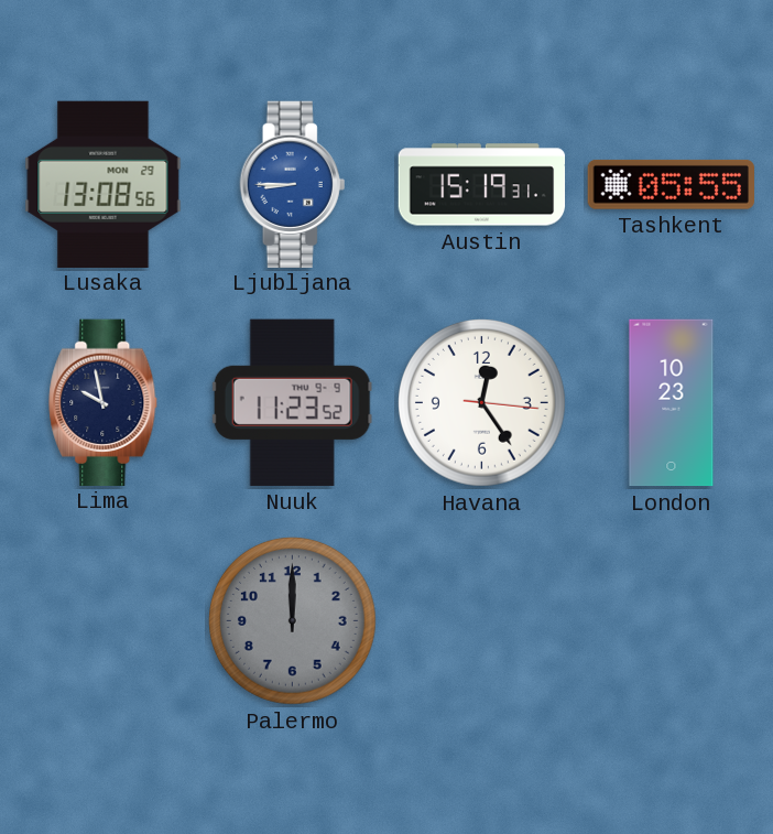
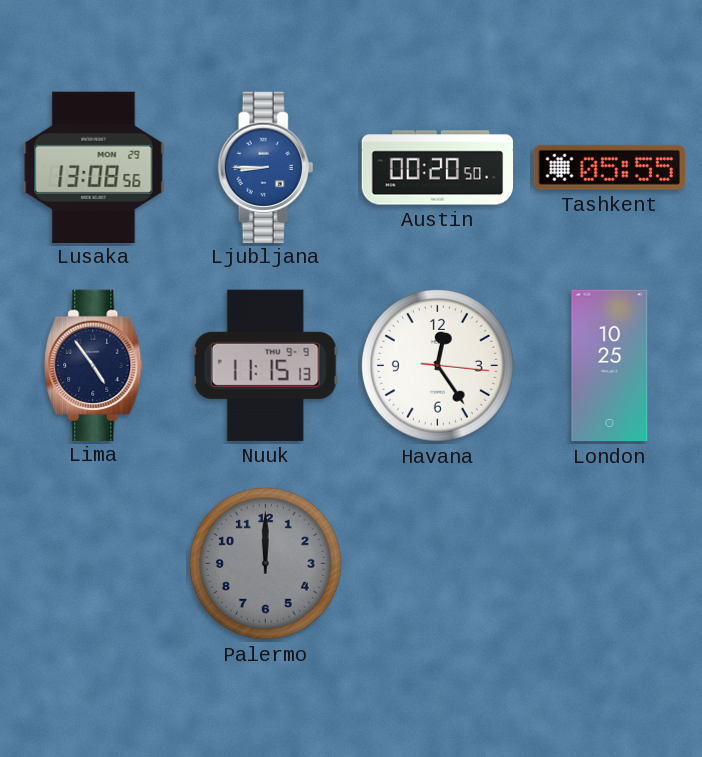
Austin: 15:19 -> 00:20
Lima: 9:58 -> 4:54
Nuuk: 11:23 -> 11:15
London: 10:23 -> 10:25
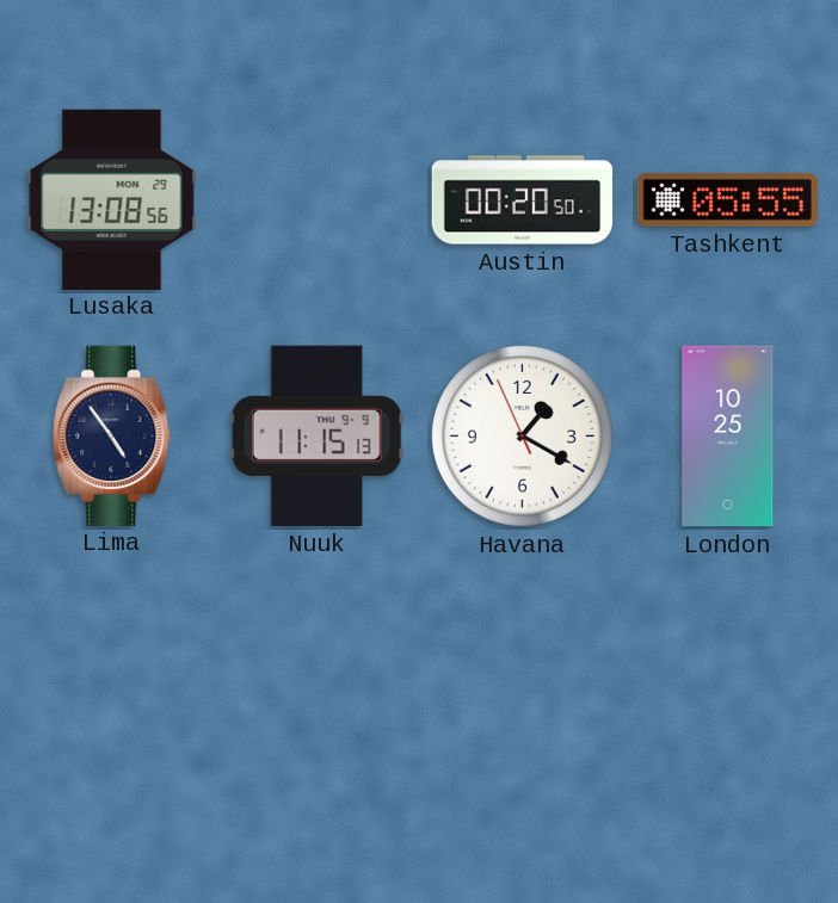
Ljubljana: 8:45 -> none
Havana: 12:24 -> 1:19
Palermo: 12:00 -> none
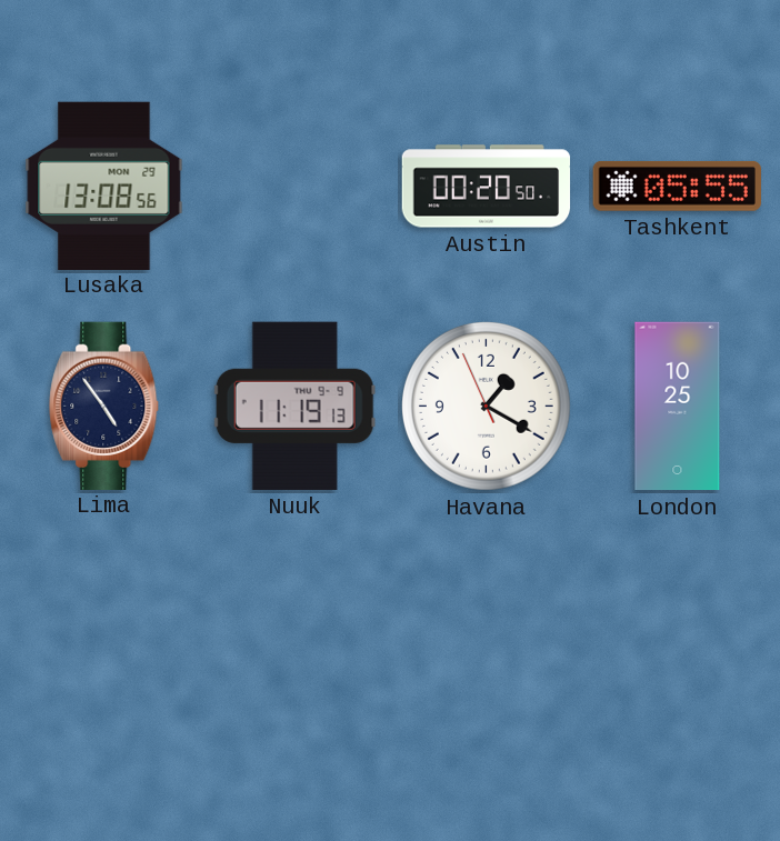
Nuuk: 11:15 -> 11:19
